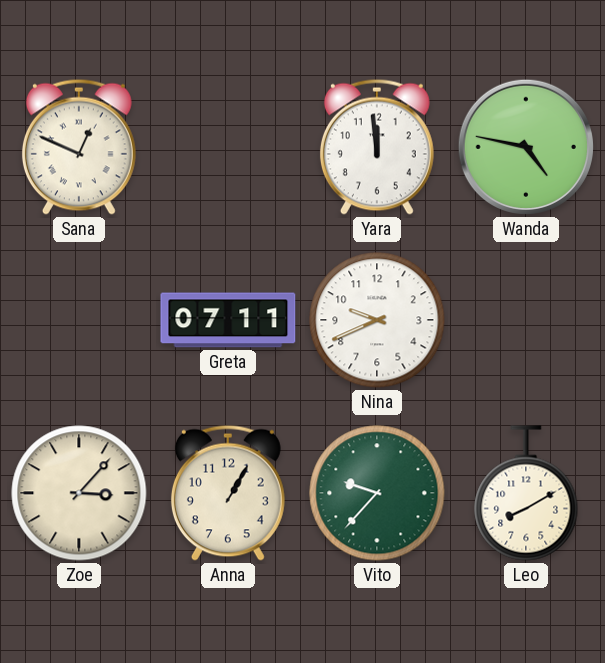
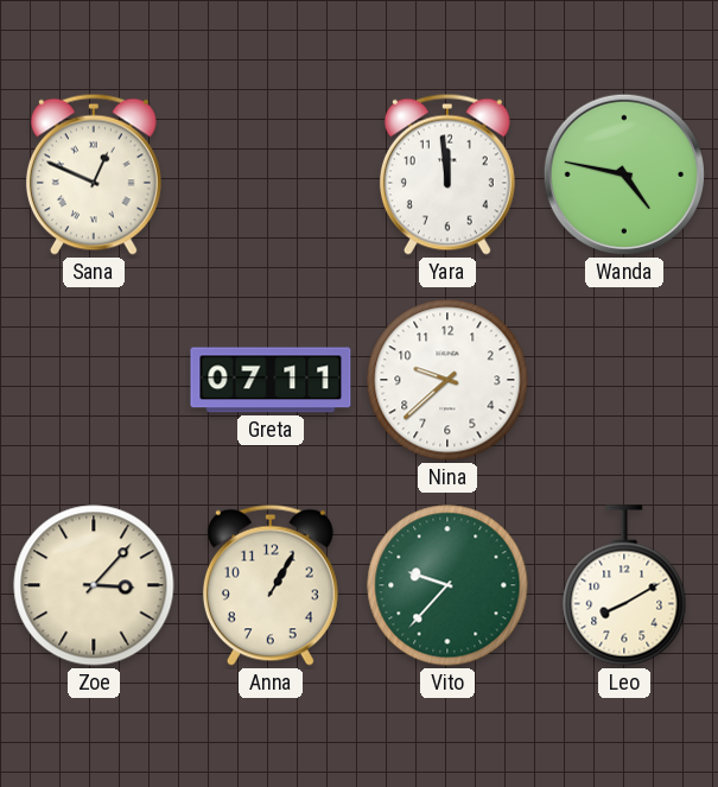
Nina: 9:41 -> 9:38
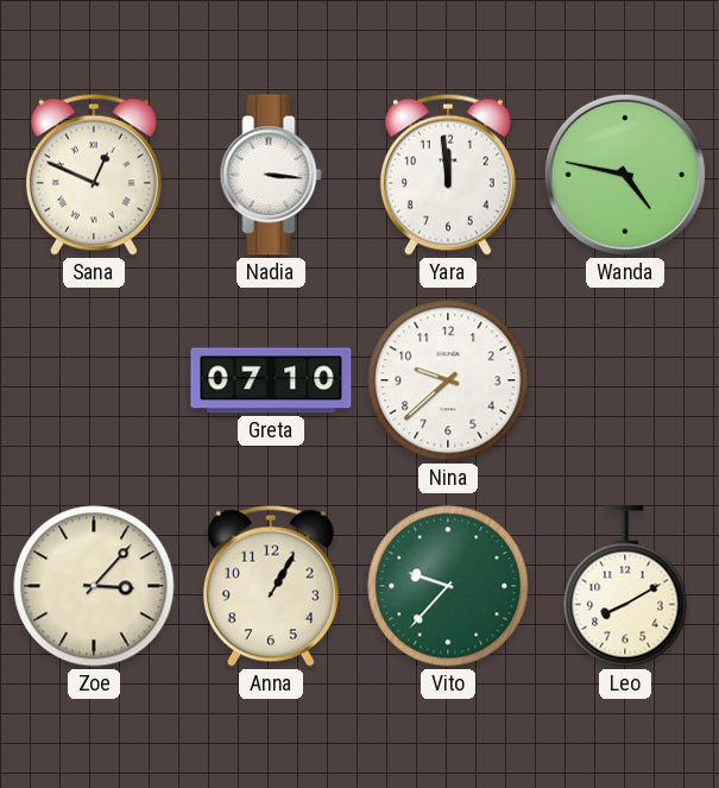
Nadia: none -> 3:16
Greta: 07:11 -> 07:10
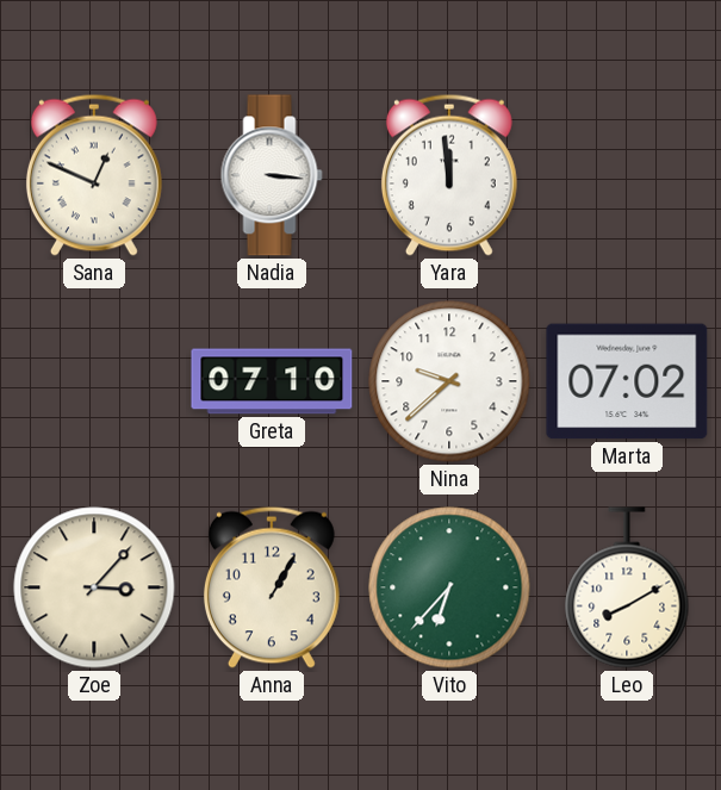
Wanda: 4:47 -> none
Marta: none -> 07:02
Vito: 9:37 -> 6:37
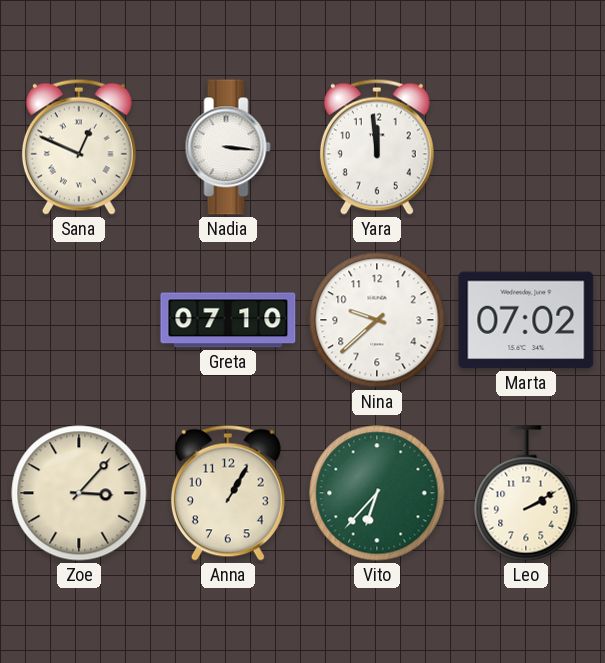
Leo: 8:10 -> 2:10
